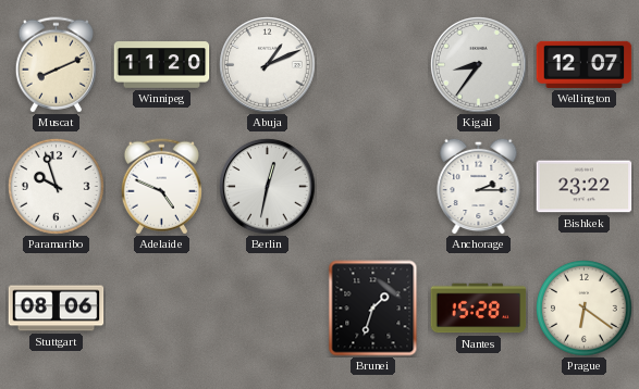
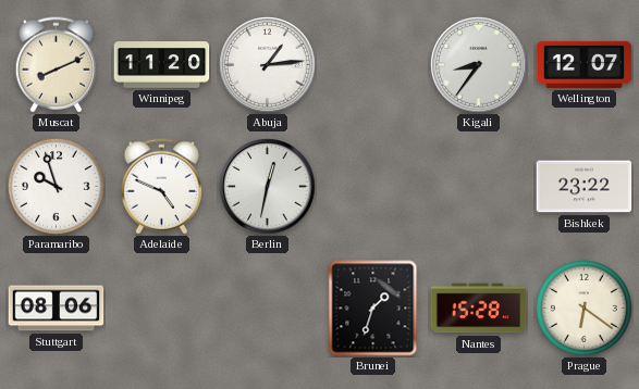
Abuja: 1:11 -> 1:14
Anchorage: 2:15 -> none
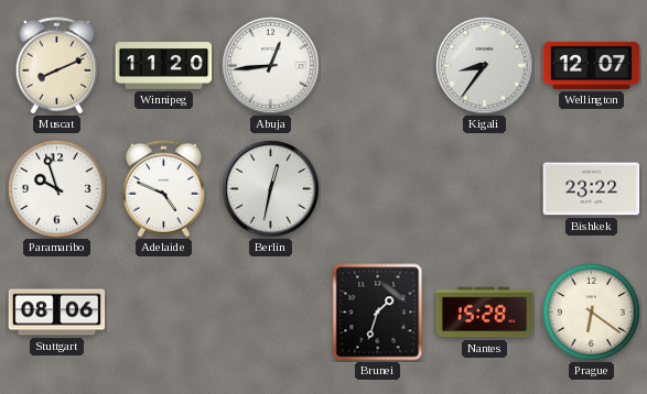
Abuja: 1:14 -> 12:44
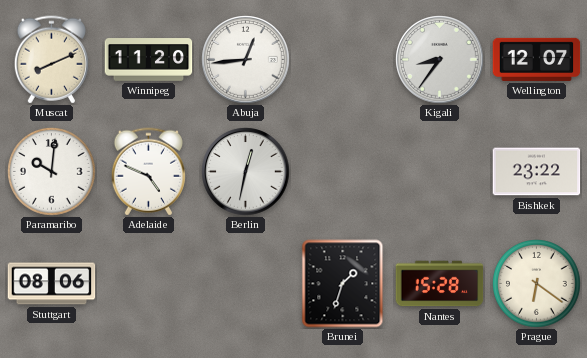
Paramaribo: 9:57 -> 10:01
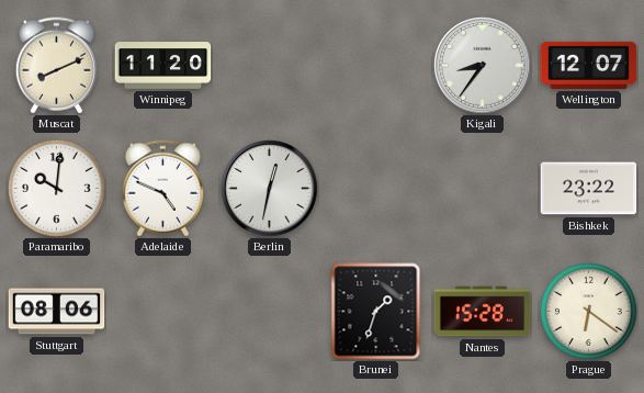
Abuja: 12:44 -> none
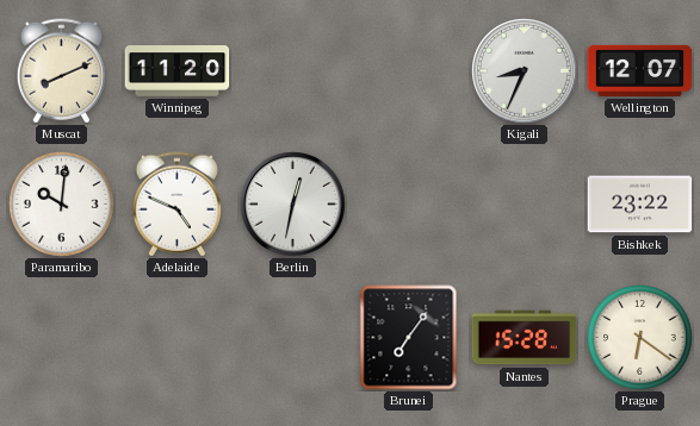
Kigali: 8:36 -> 8:34
Stuttgart: 08:06 -> none
Brunei: 1:33 -> 7:06
